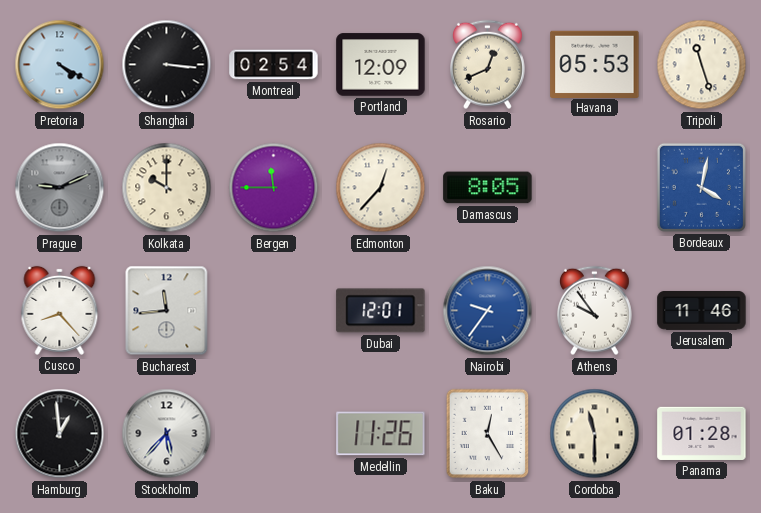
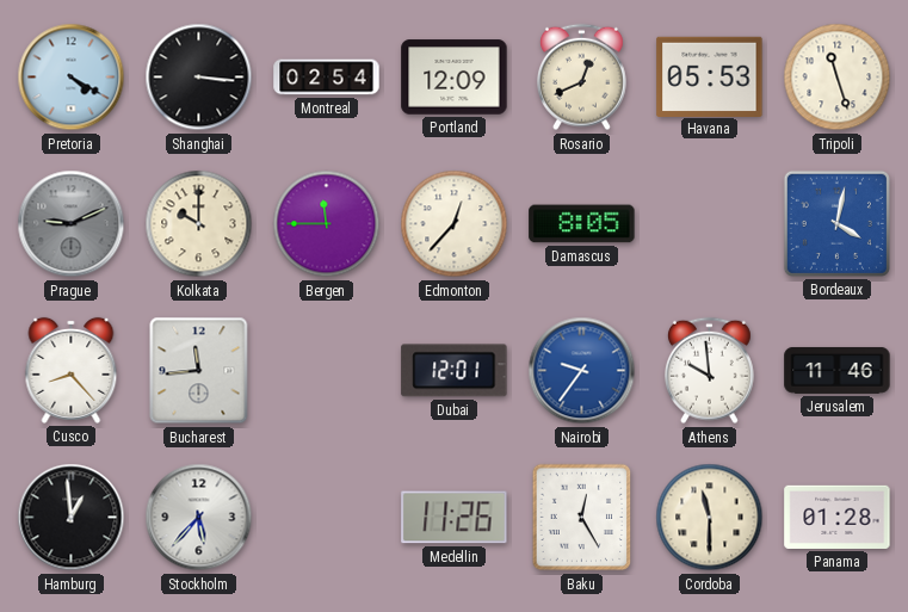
Athens: 9:54 -> 9:59
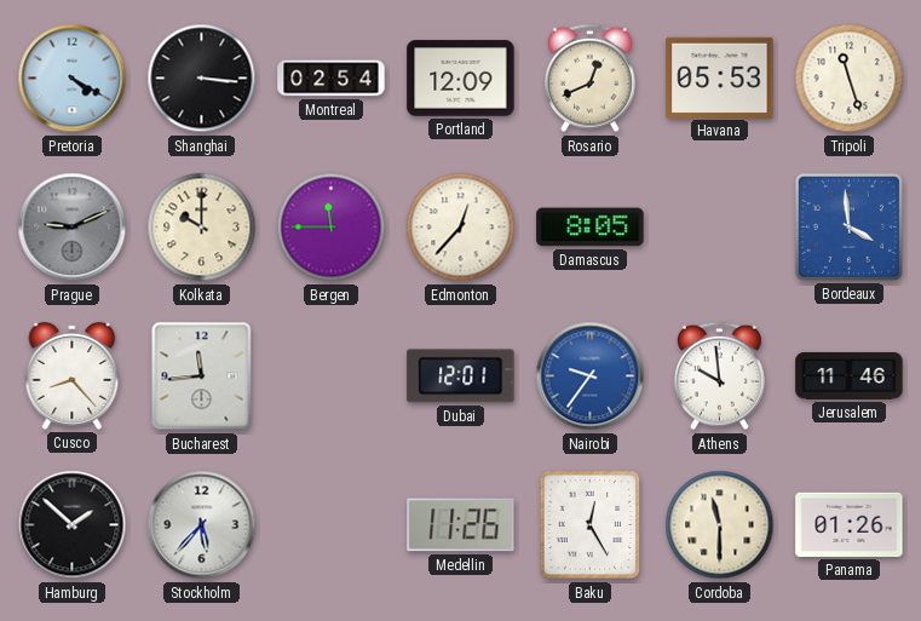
Bordeaux: 4:02 -> 3:59
Hamburg: 12:59 -> 1:52
Panama: 01:28 -> 01:26
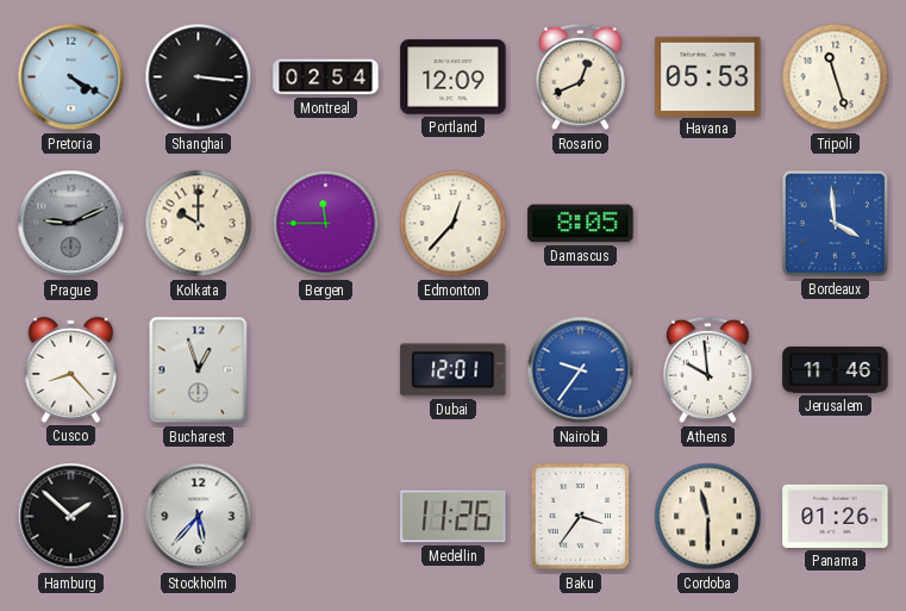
Bucharest: 11:44 -> 12:57
Baku: 12:25 -> 3:36
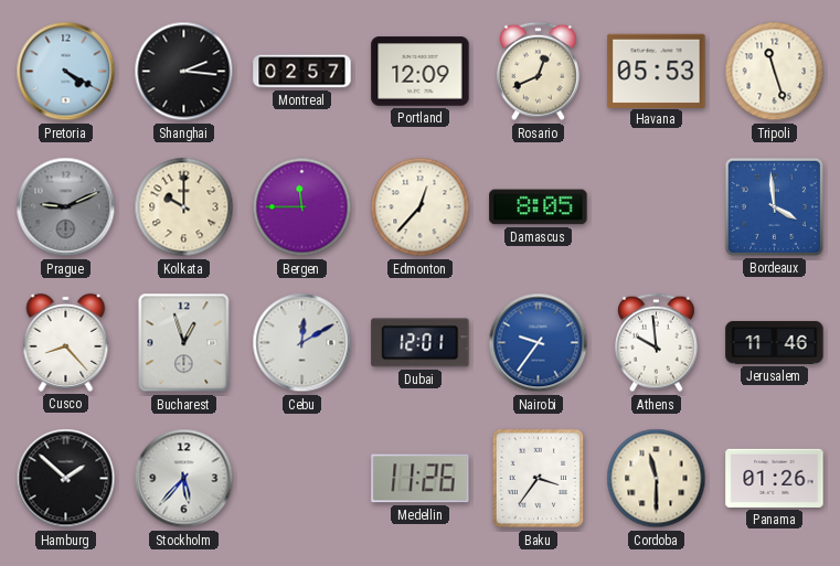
Shanghai: 3:16 -> 2:16
Montreal: 02:54 -> 02:57
Cebu: none -> 12:10
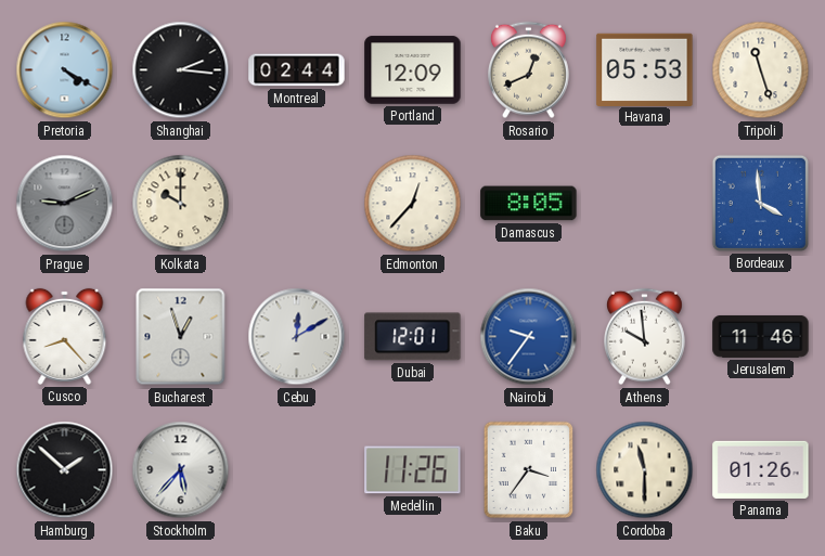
Montreal: 02:57 -> 02:44
Bergen: 11:45 -> none
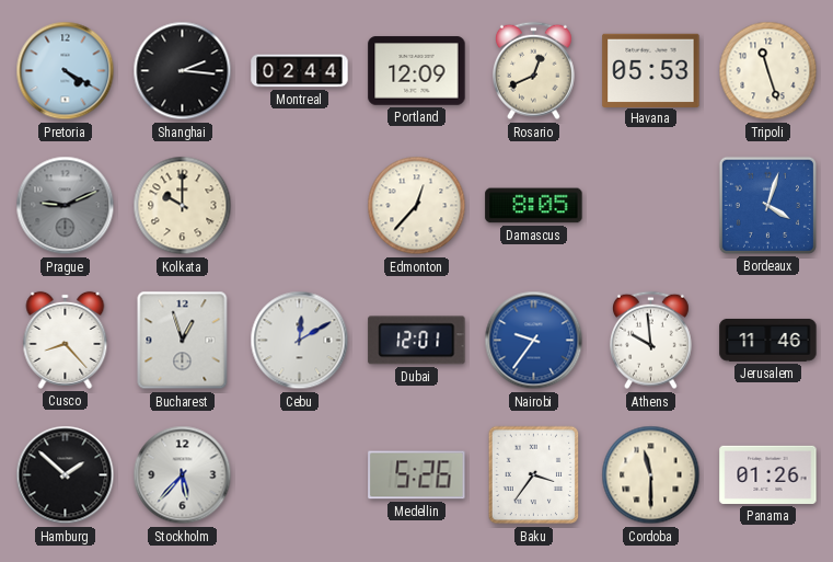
Bordeaux: 3:59 -> 4:03
Medellin: 11:26 -> 5:26
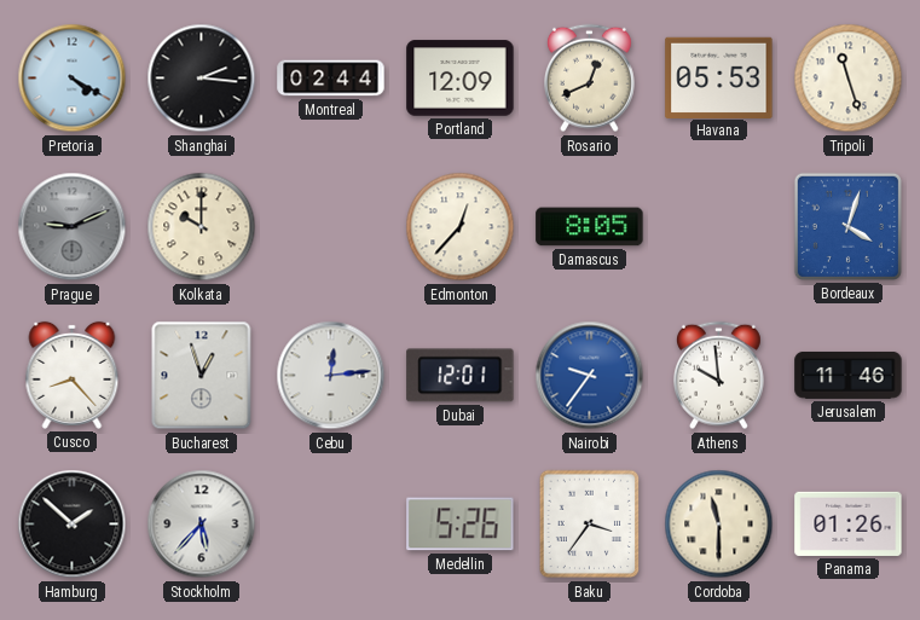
Cebu: 12:10 -> 12:14
